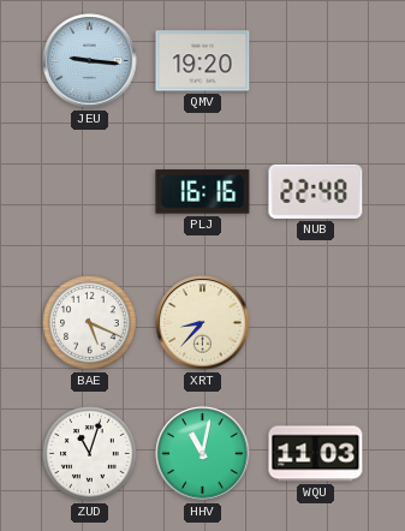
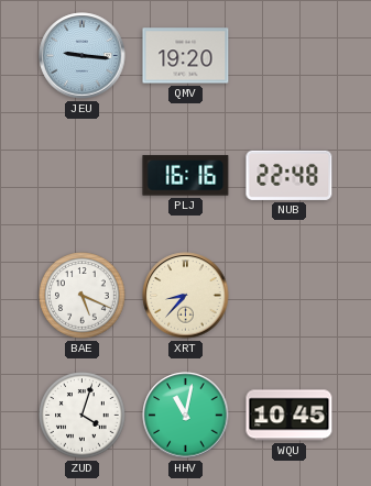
ZUD: 11:03 -> 4:03
WQU: 11:03 -> 10:45
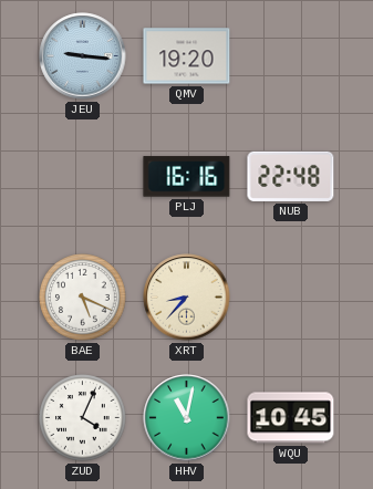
ZUD: 4:03 -> 4:04
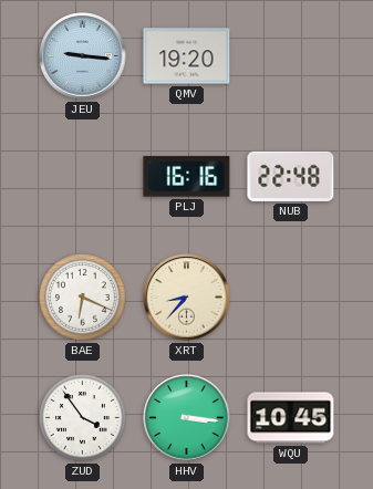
BAE: 5:19 -> 6:19
ZUD: 4:04 -> 3:54
HHV: 11:02 -> 3:16
